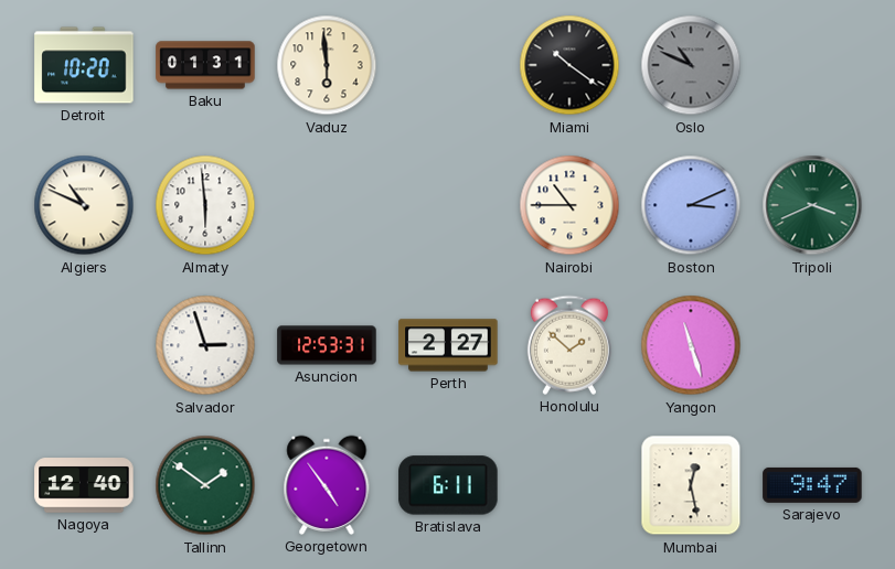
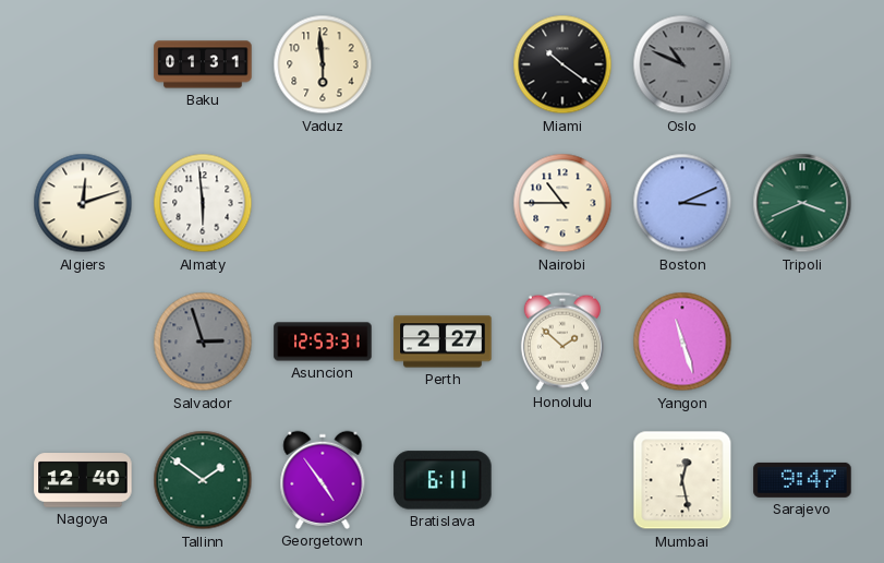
Detroit: 10:20 -> none
Algiers: 10:49 -> 12:12
Salvador dial: white -> grey
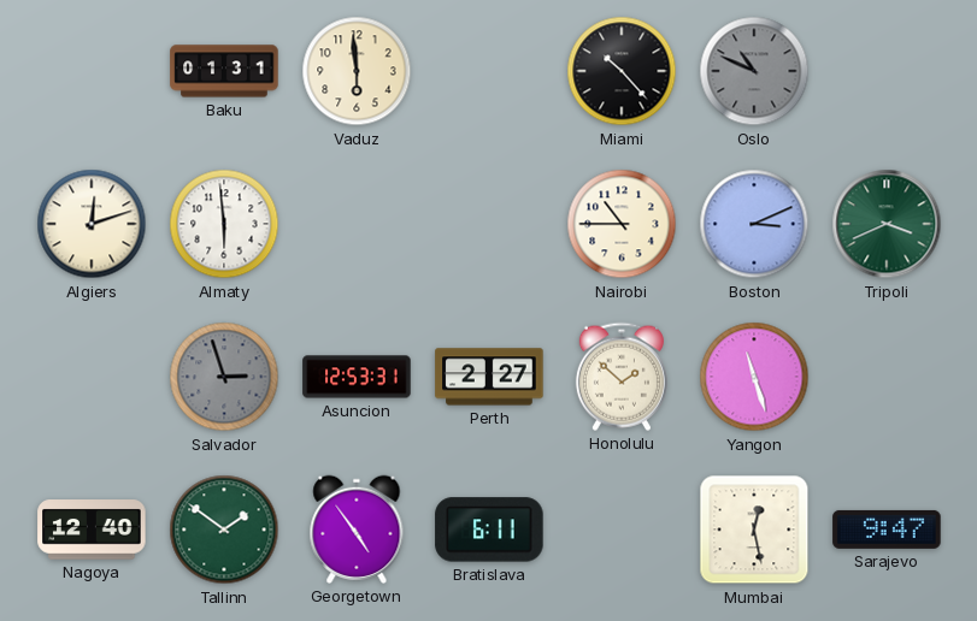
Miami: 10:21 -> 10:23
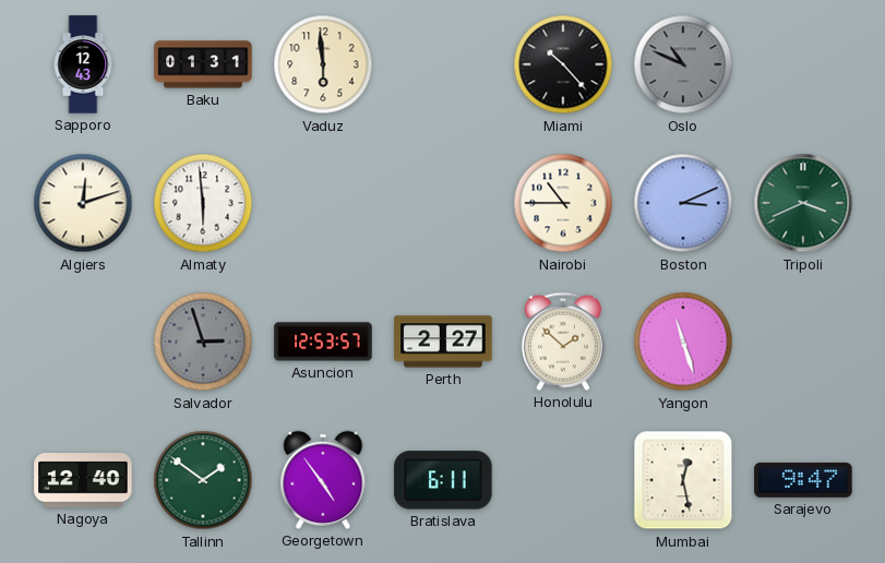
Sapporo: none -> 12:43
Asuncion: 12:53:31 -> 12:53:57
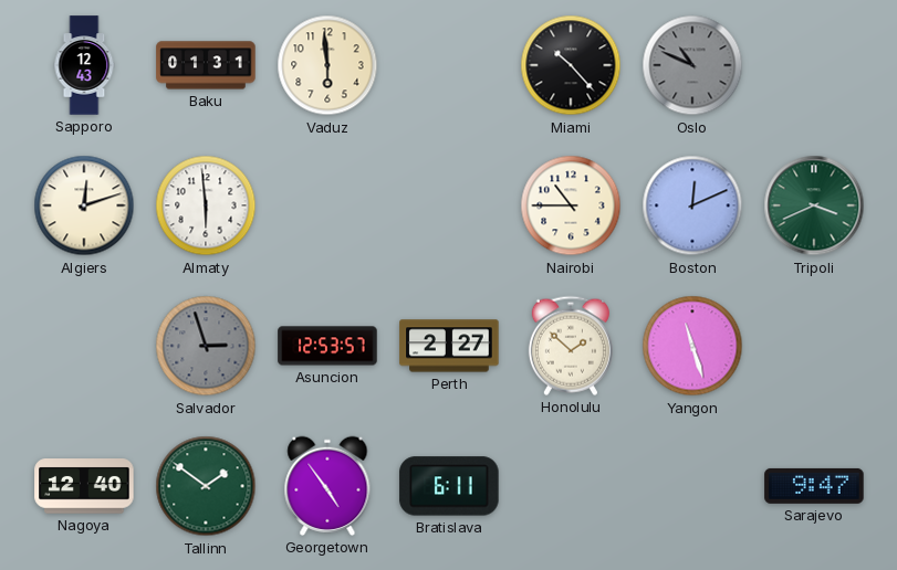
Boston: 3:11 -> 12:11
Mumbai: 12:28 -> none
